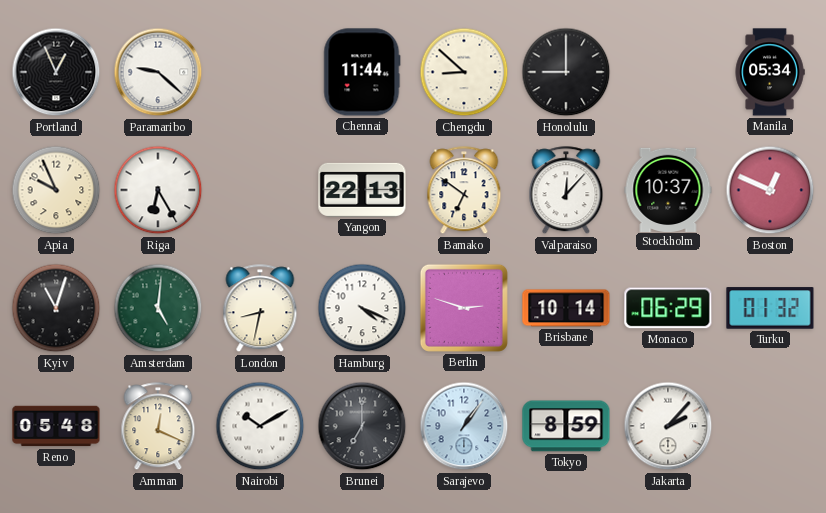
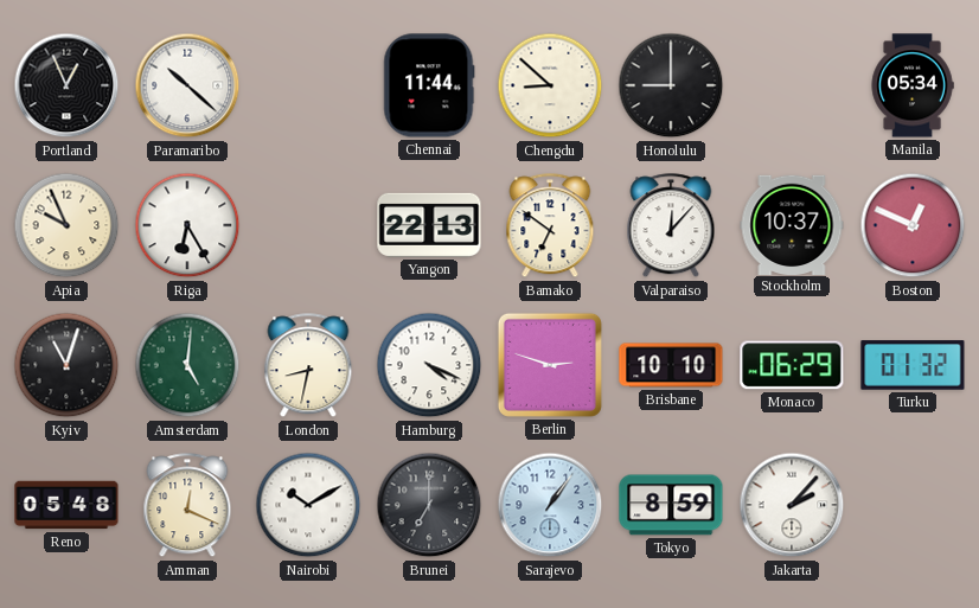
Paramaribo: 9:22 -> 10:22
Brisbane: 10:14 -> 10:10
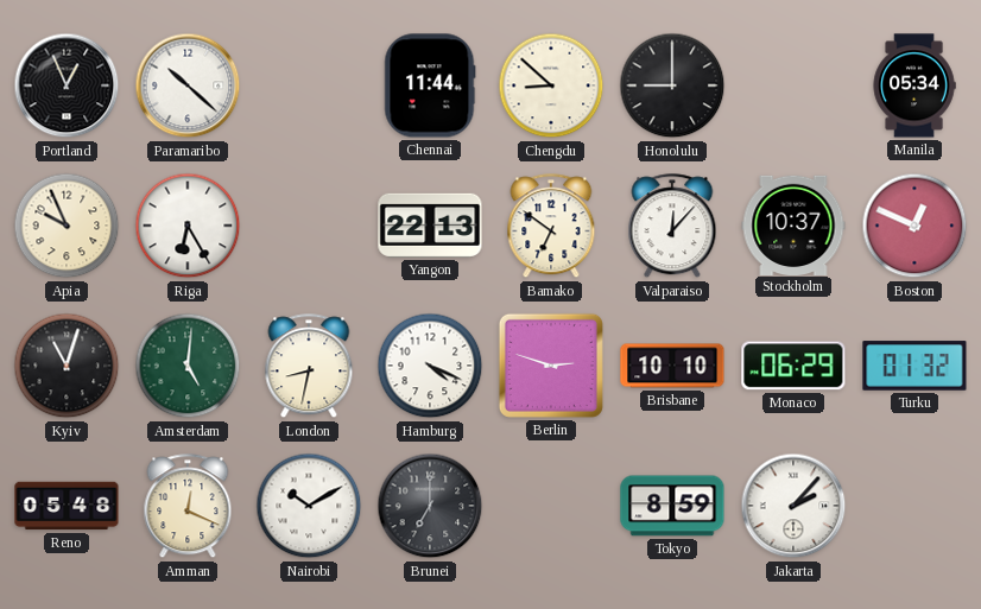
Sarajevo: 1:06 -> none
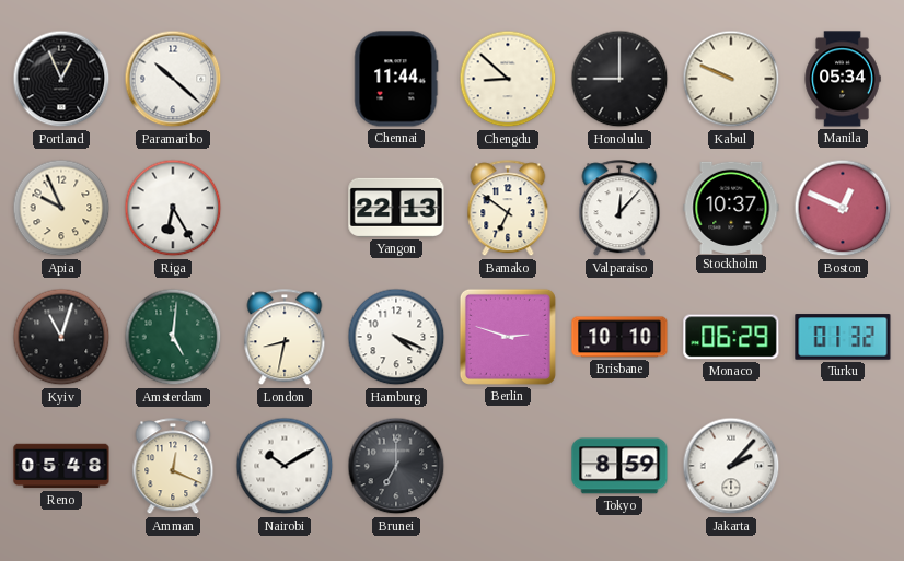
Kabul: none -> 9:49
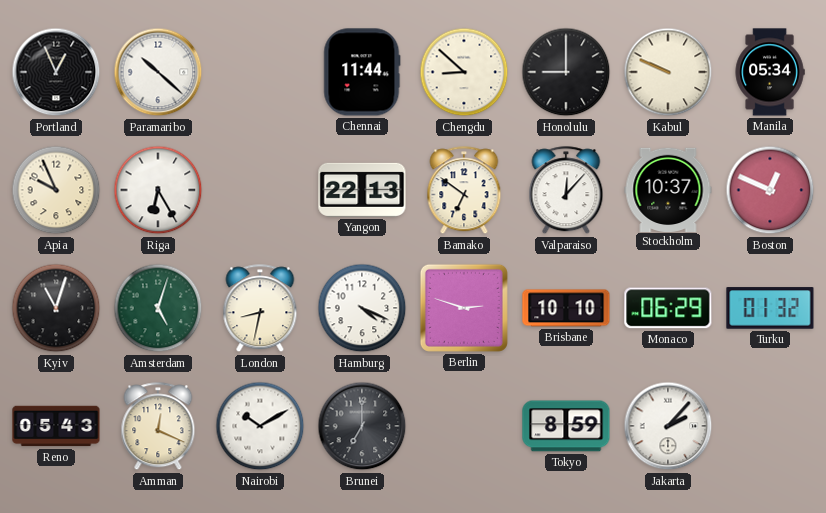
Amsterdam: 5:01 -> 5:03
Reno: 05:48 -> 05:43
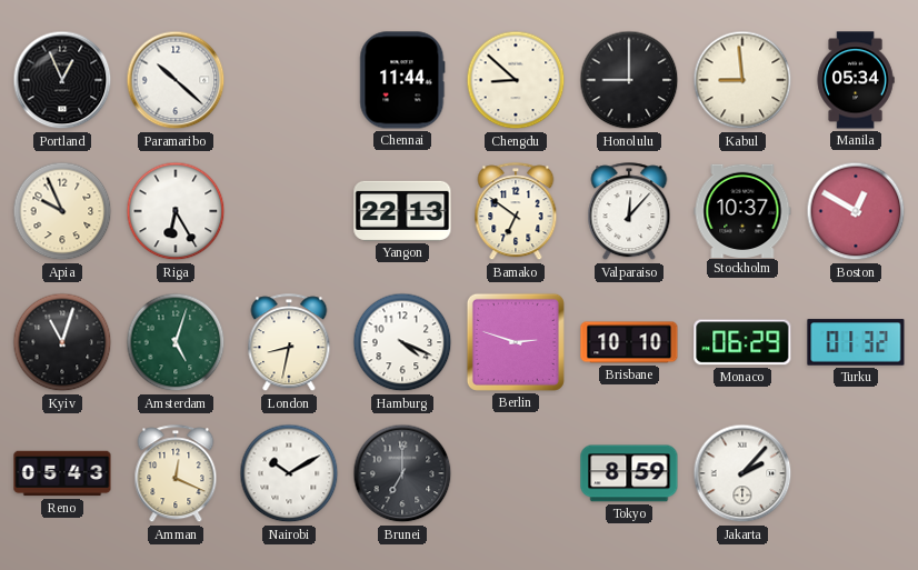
Kabul: 9:49 -> 8:59
Boston: 12:49 -> 12:50
